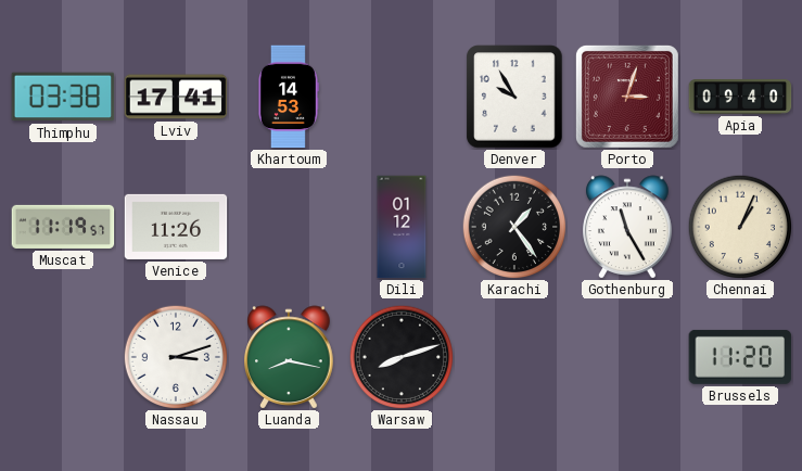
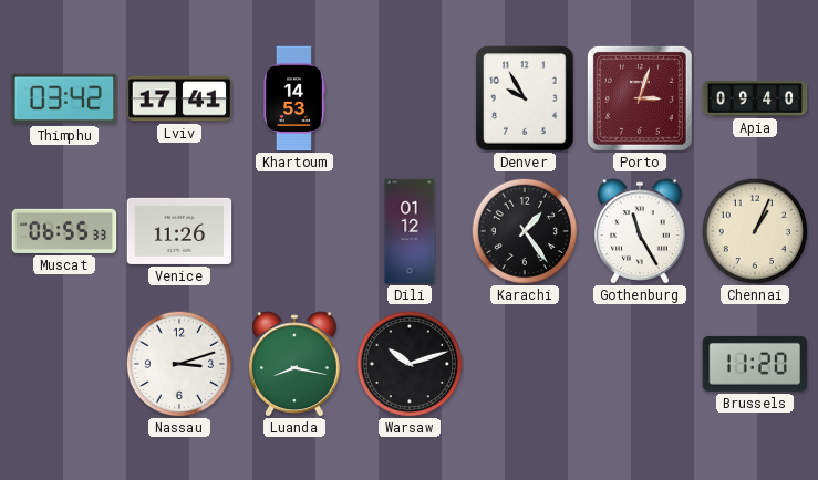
Thimphu: 03:38 -> 03:42
Muscat: 11:19 -> 06:55
Warsaw: 8:12 -> 10:12
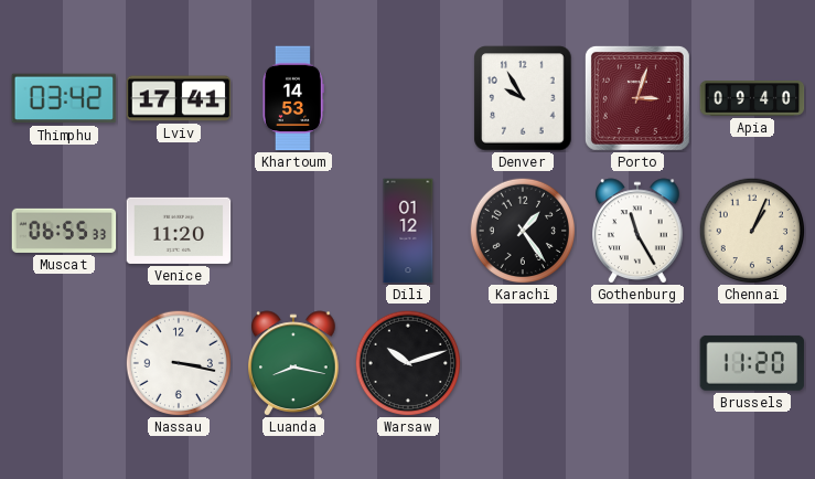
Venice: 11:26 -> 11:20
Nassau: 3:12 -> 3:17
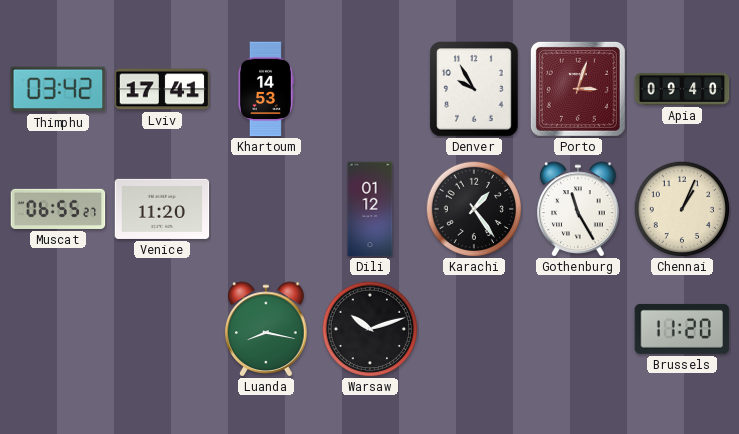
Muscat: 06:55:33 -> 06:55:27
Nassau: 3:17 -> none
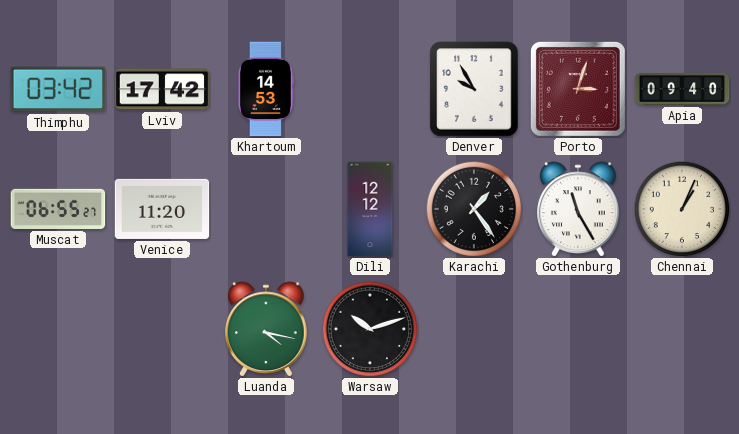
Lviv: 17:41 -> 17:42
Dili: 01:12 -> 12:12
Luanda: 8:17 -> 4:17
Brussels: 11:20 -> none
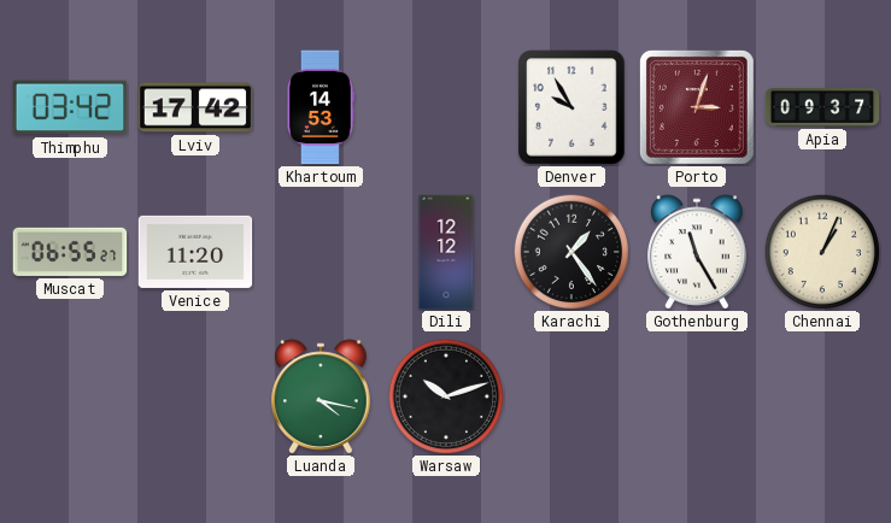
Apia: 09:40 -> 09:37
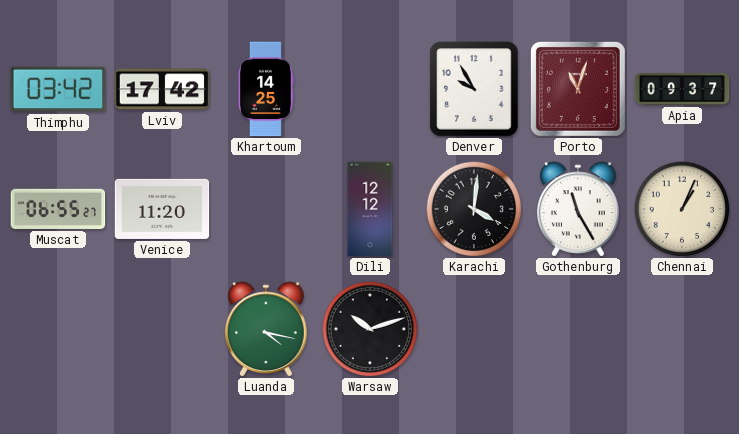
Khartoum: 14:53 -> 14:25
Porto: 3:03 -> 11:03
Karachi: 1:24 -> 4:01
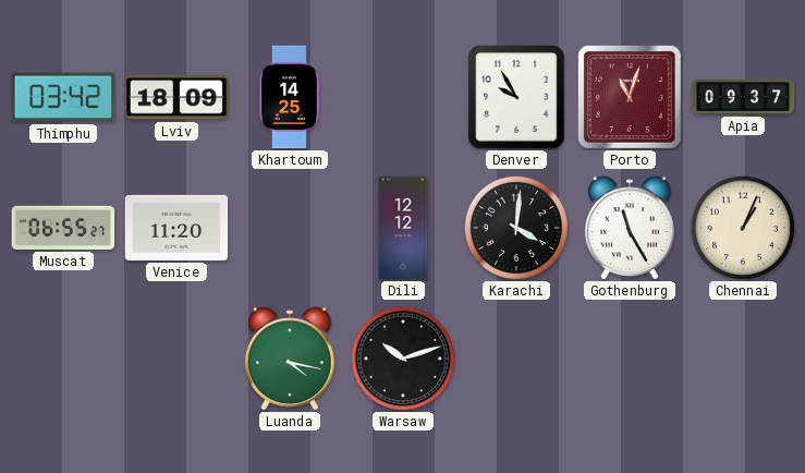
Lviv: 17:42 -> 18:09
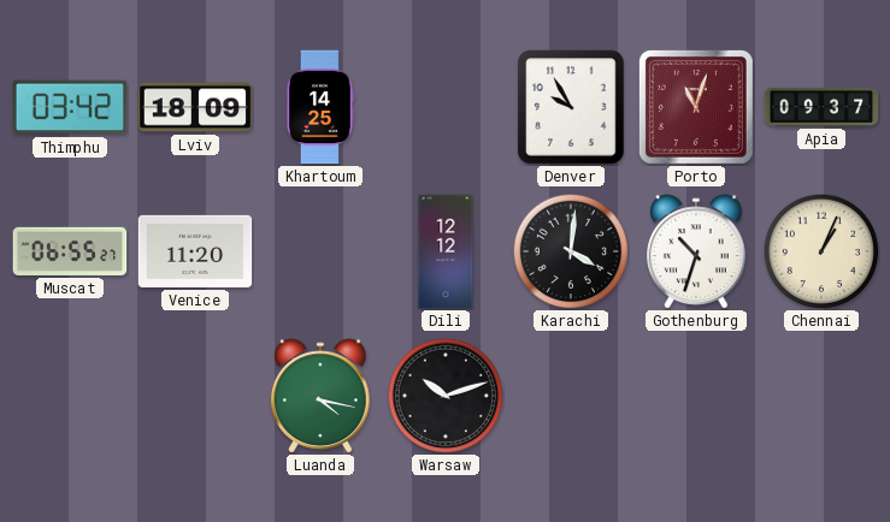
Gothenburg: 11:25 -> 10:33
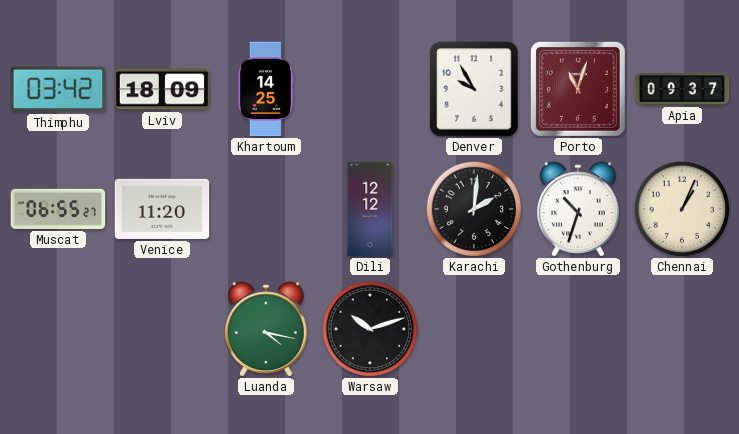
Karachi: 4:01 -> 2:01
